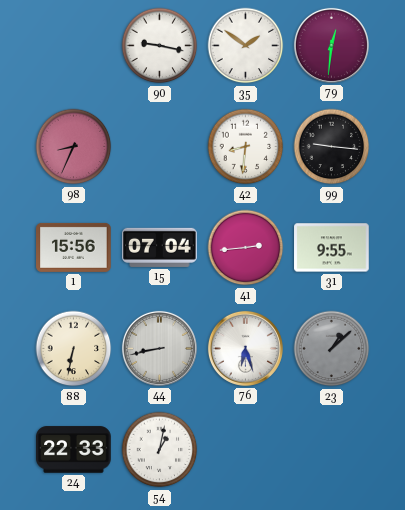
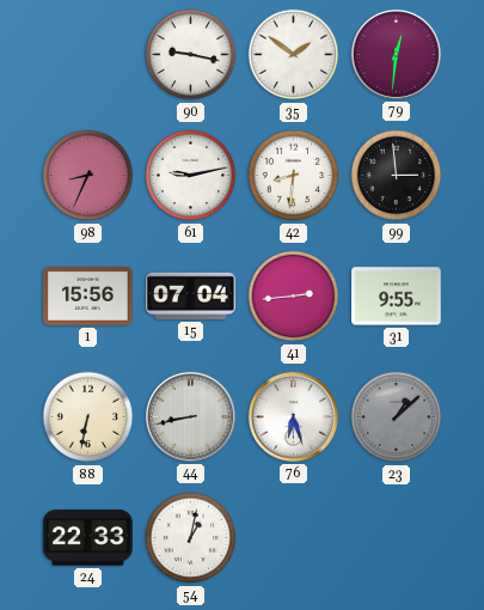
61: none -> 9:13
99: 9:16 -> 2:59
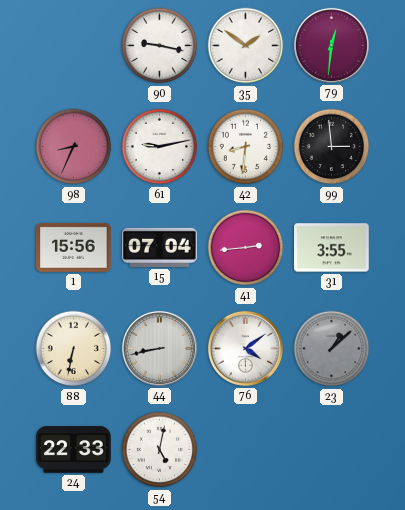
31: 9:55 -> 3:55
76: 6:27 -> 4:09
54: 1:02 -> 5:02
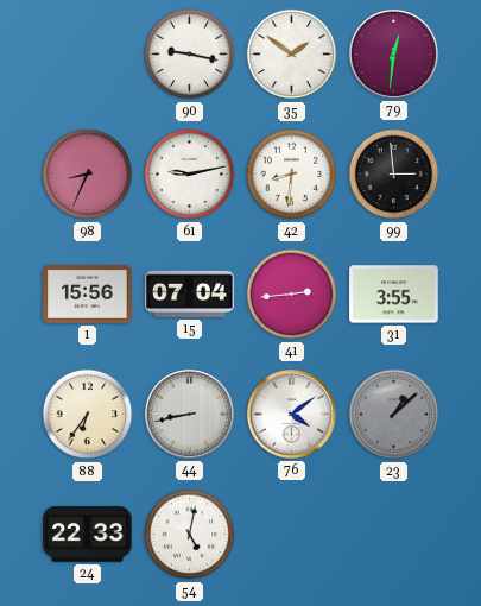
88: 6:32 -> 6:36
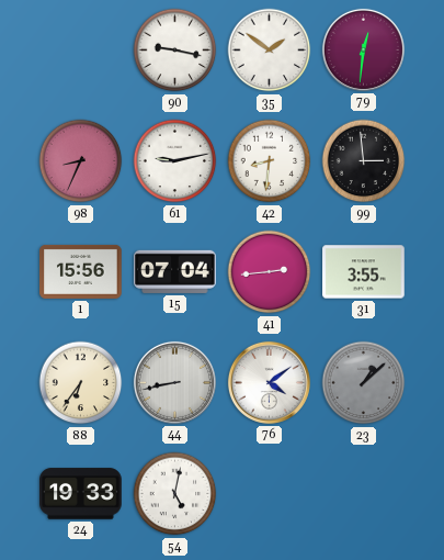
24: 22:33 -> 19:33
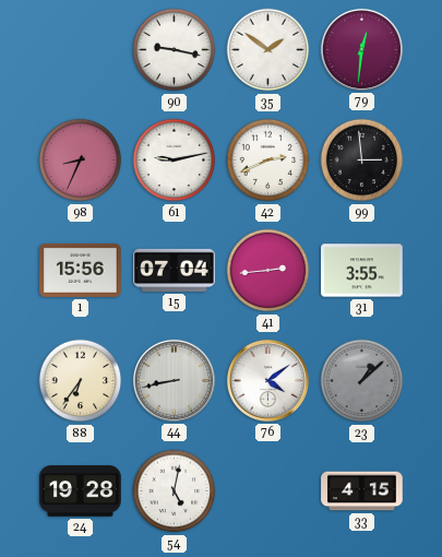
42: 8:31 -> 2:41
24: 19:33 -> 19:28
33: none -> 4:15
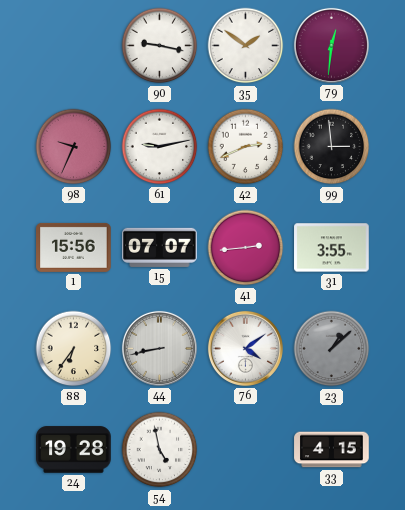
98: 8:34 -> 9:34
15: 07:04 -> 07:07
54: 5:02 -> 4:58
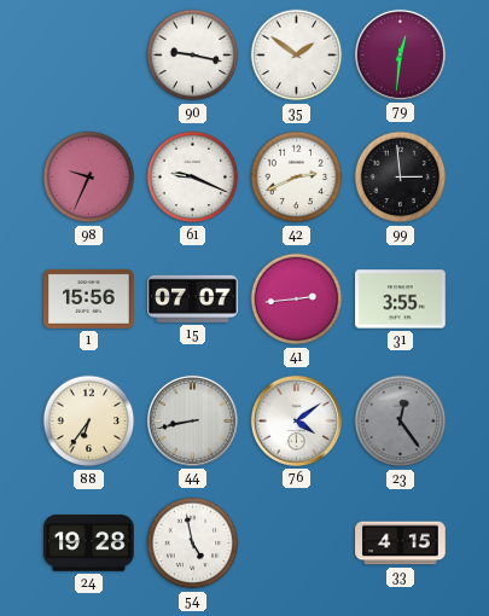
61: 9:13 -> 9:19
23: 1:08 -> 12:24
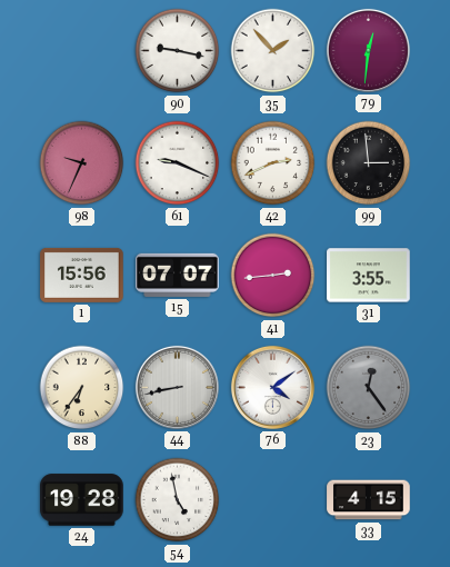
35: 1:51 -> 1:53
